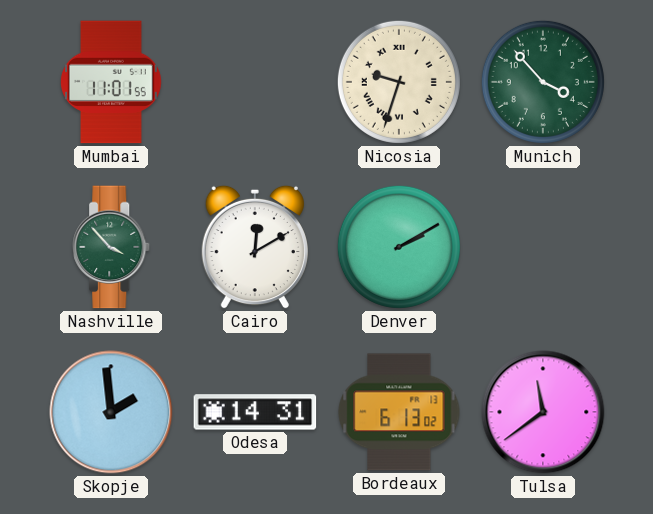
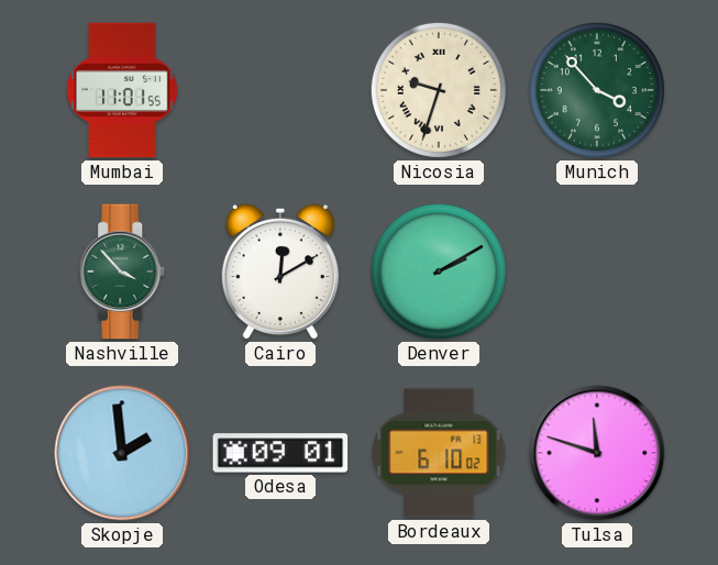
Odesa: 14:31 -> 09:01
Bordeaux: 6:13 -> 6:10
Tulsa: 11:39 -> 11:48
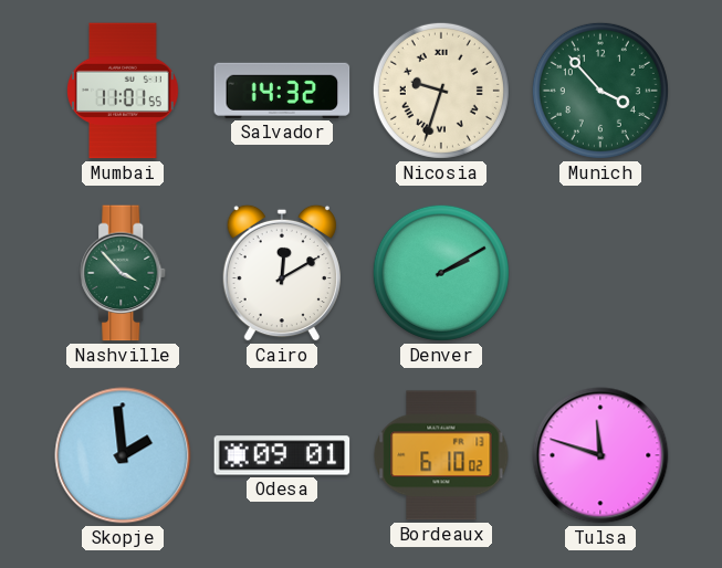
Salvador: none -> 14:32
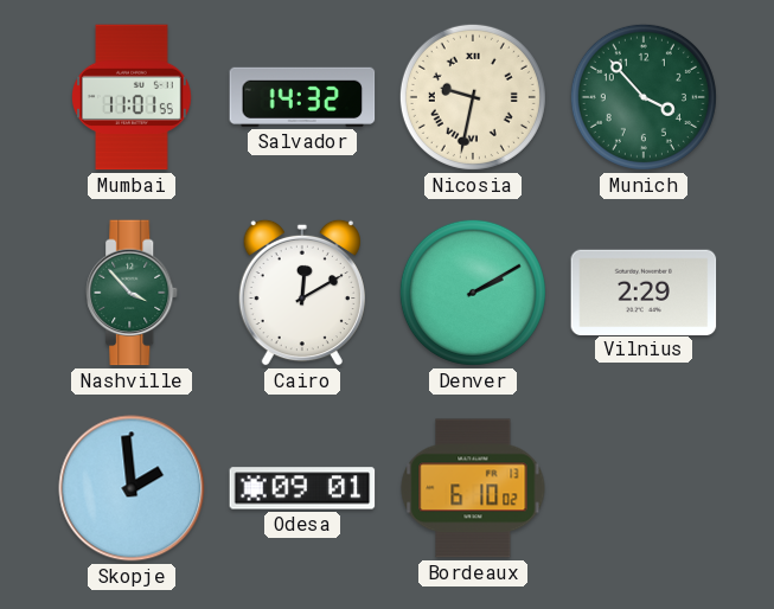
Nicosia: 9:33 -> 9:32
Vilnius: none -> 2:29
Tulsa: 11:48 -> none
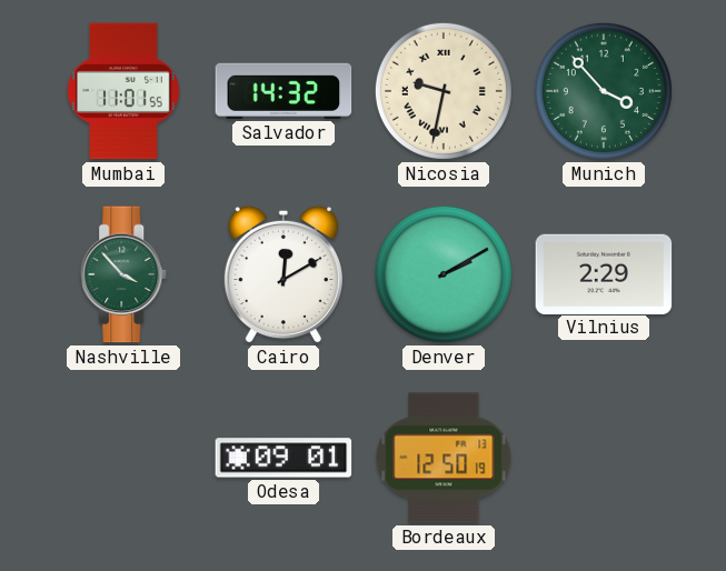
Skopje: 1:59 -> none
Bordeaux: 6:10 -> 12:50
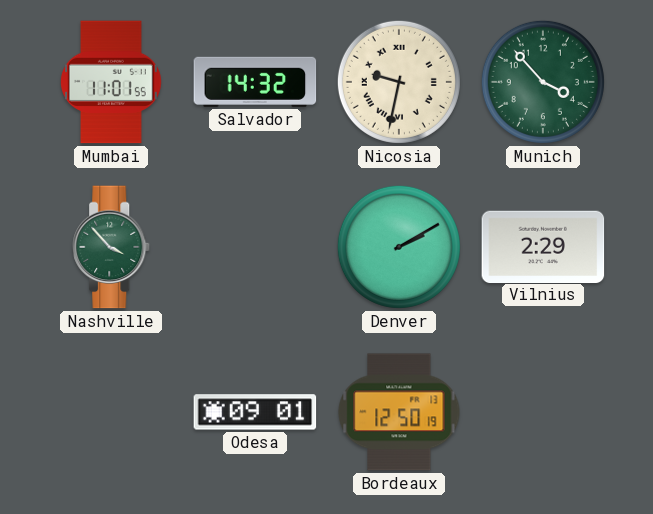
Cairo: 12:10 -> none
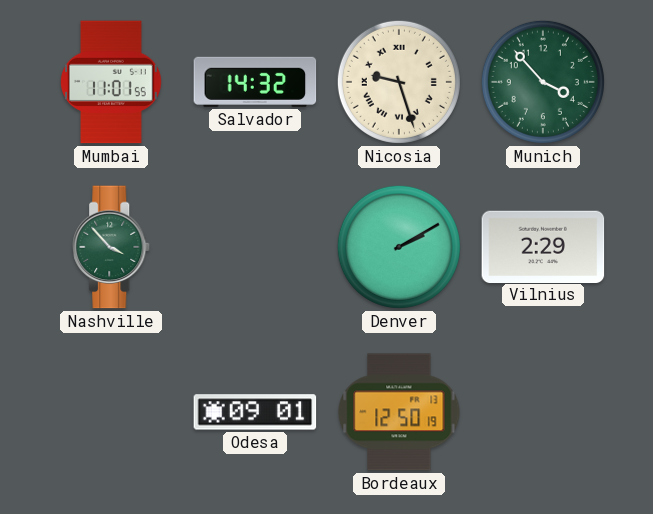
Nicosia: 9:32 -> 9:27
